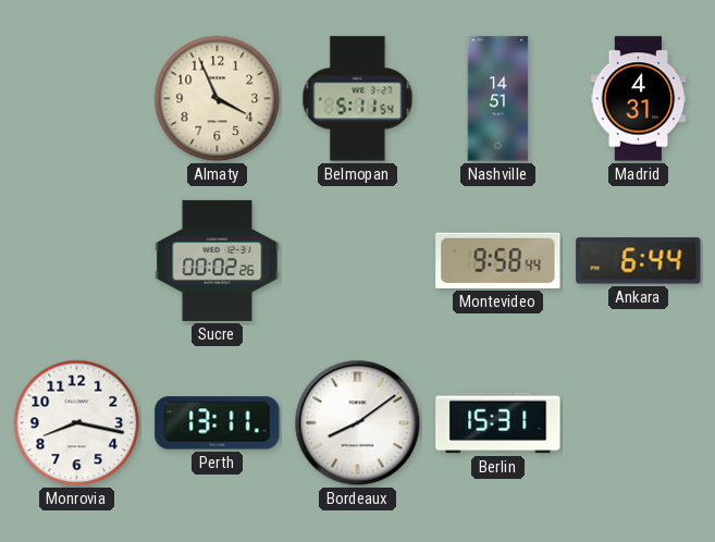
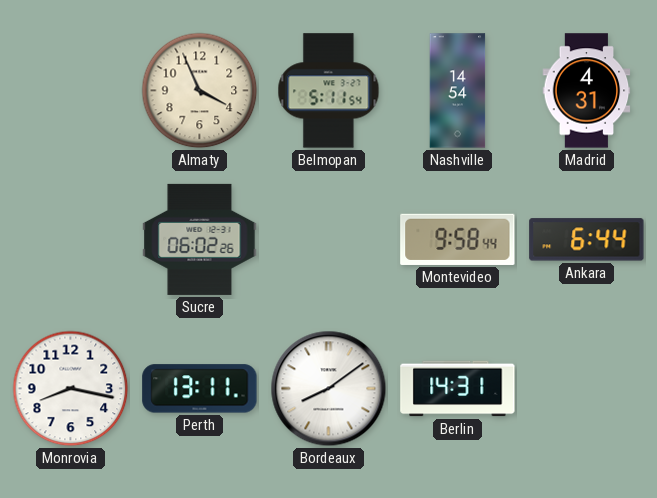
Nashville: 14:51 -> 14:54
Sucre: 00:02 -> 06:02
Berlin: 15:31 -> 14:31
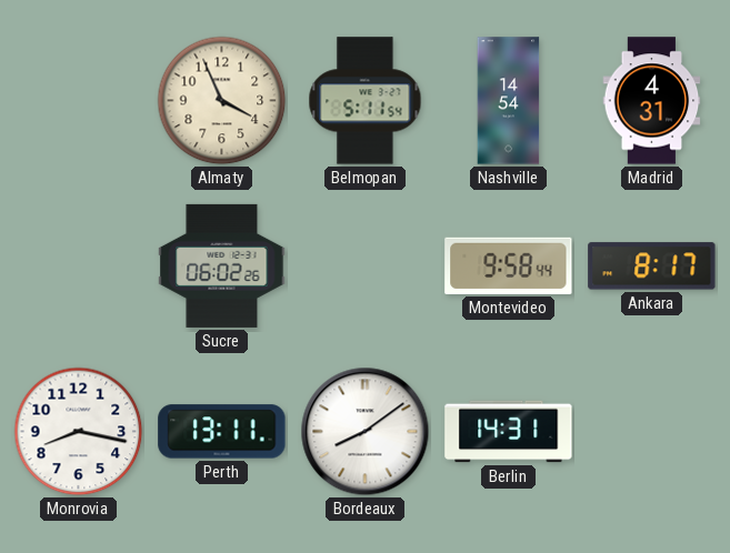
Ankara: 6:44 -> 8:17
